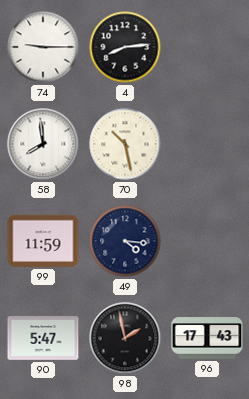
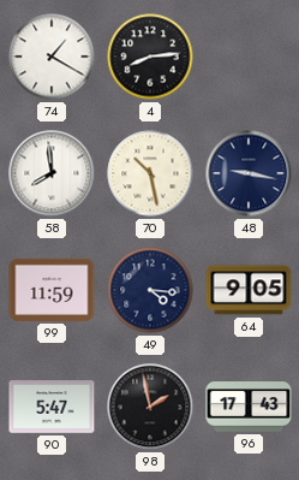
74: 9:15 -> 1:20
48: none -> 9:17
64: none -> 9:05
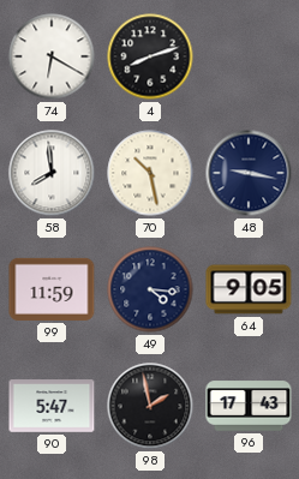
74: 1:20 -> 6:20
4: 8:14 -> 8:12
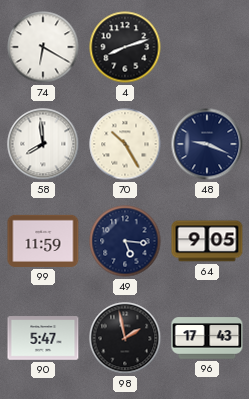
70: 10:28 -> 10:25
48: 9:17 -> 9:19
49: 4:16 -> 5:16
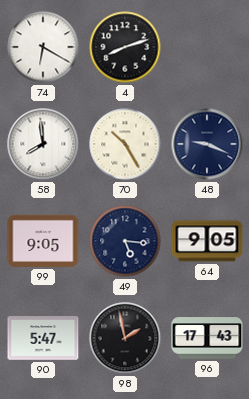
99: 11:59 -> 9:05
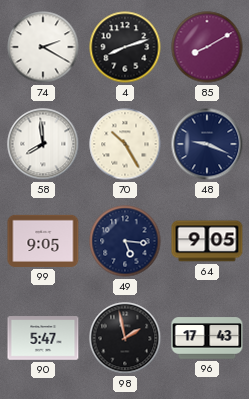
74: 6:20 -> 2:20
85: none -> 8:10
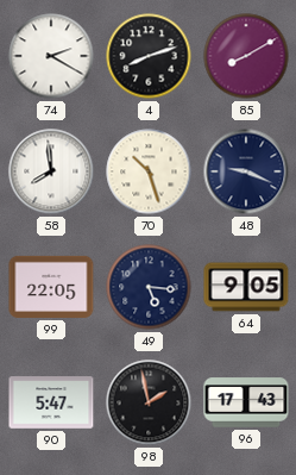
70: 10:25 -> 10:27
99: 9:05 -> 22:05
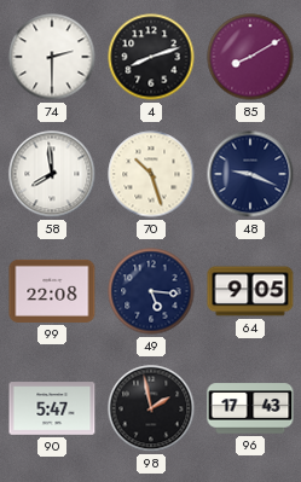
74: 2:20 -> 2:30
99: 22:05 -> 22:08
